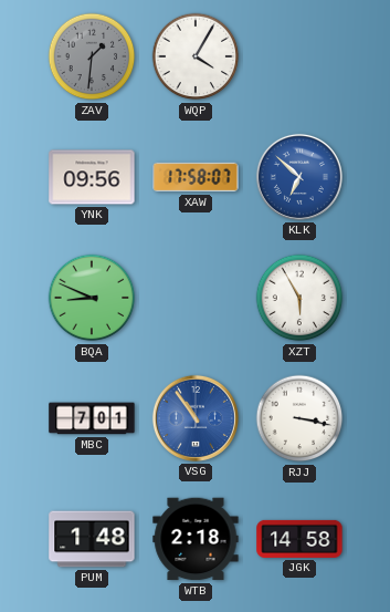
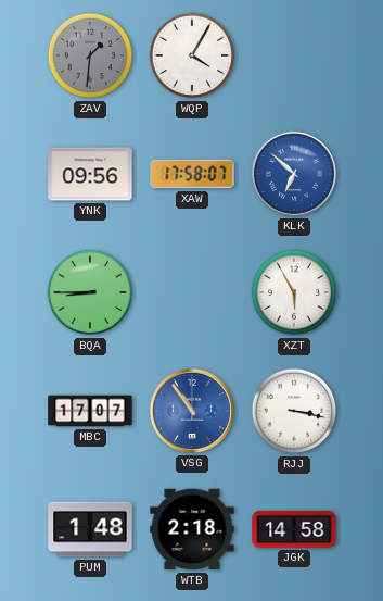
BQA: 8:49 -> 8:45
MBC: 7:01 -> 17:07
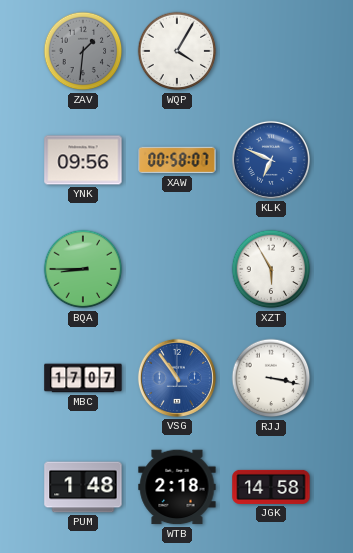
XAW: 17:58 -> 00:58
KLK: 6:52 -> 6:49
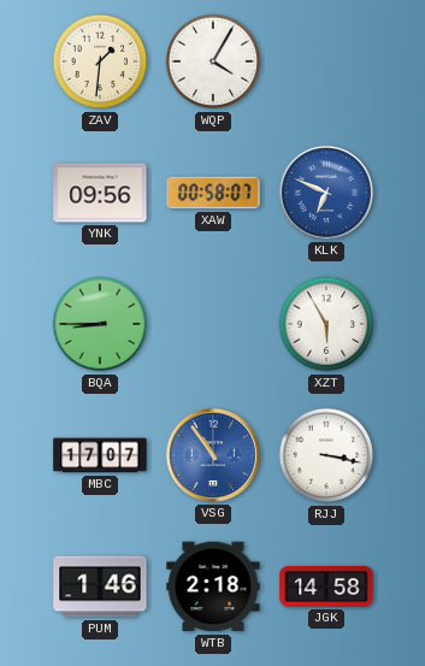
ZAV dial: grey -> cream
PUM: 1:48 -> 1:46
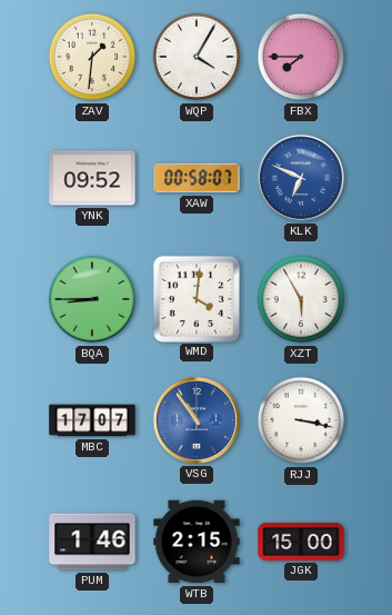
FBX: none -> 7:45
YNK: 09:56 -> 09:52
WMD: none -> 4:01
WTB: 2:18 -> 2:15
JGK: 14:58 -> 15:00
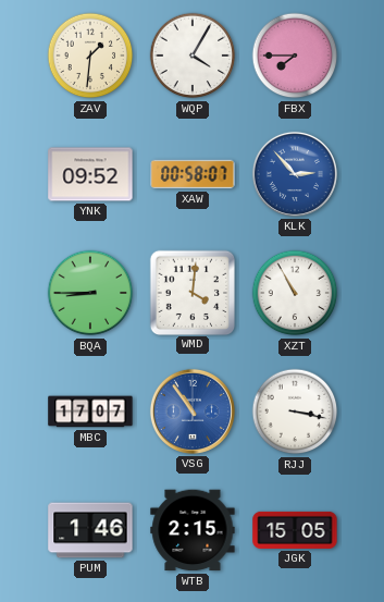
KLK: 6:49 -> 2:53
XZT: 5:55 -> 10:55
JGK: 15:00 -> 15:05
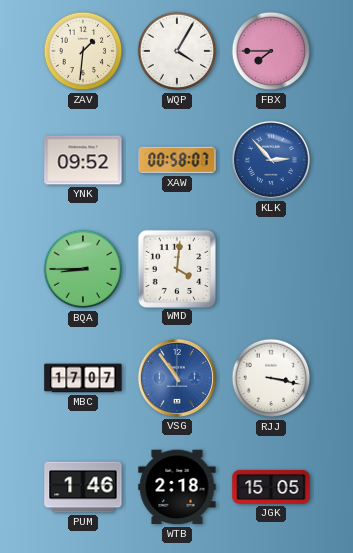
XZT: 10:55 -> none
WTB: 2:15 -> 2:18
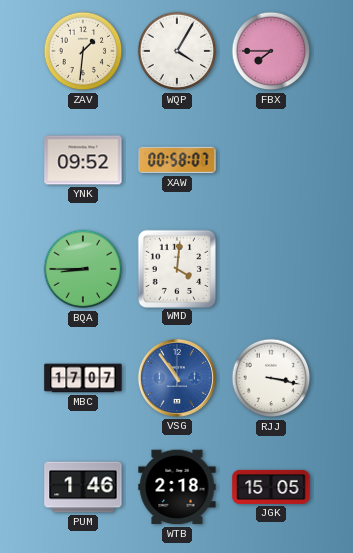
KLK: 2:53 -> none
